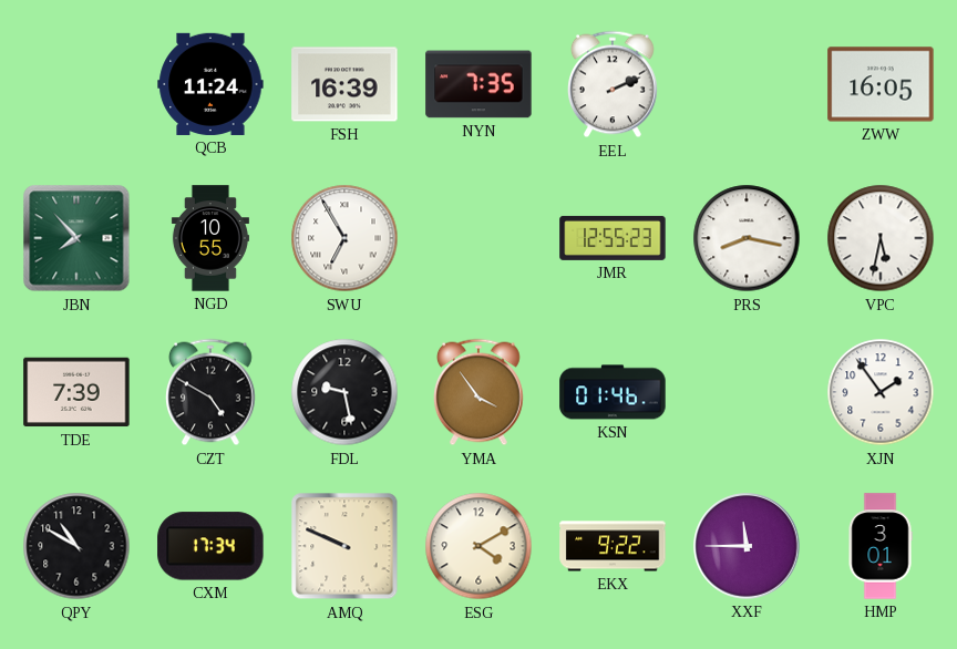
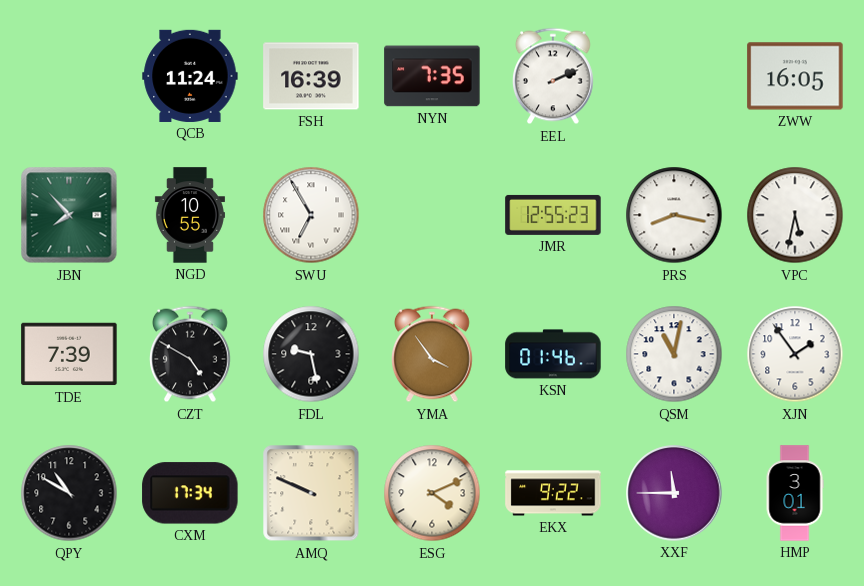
QSM: none -> 11:02
ESG: 4:10 -> 4:11
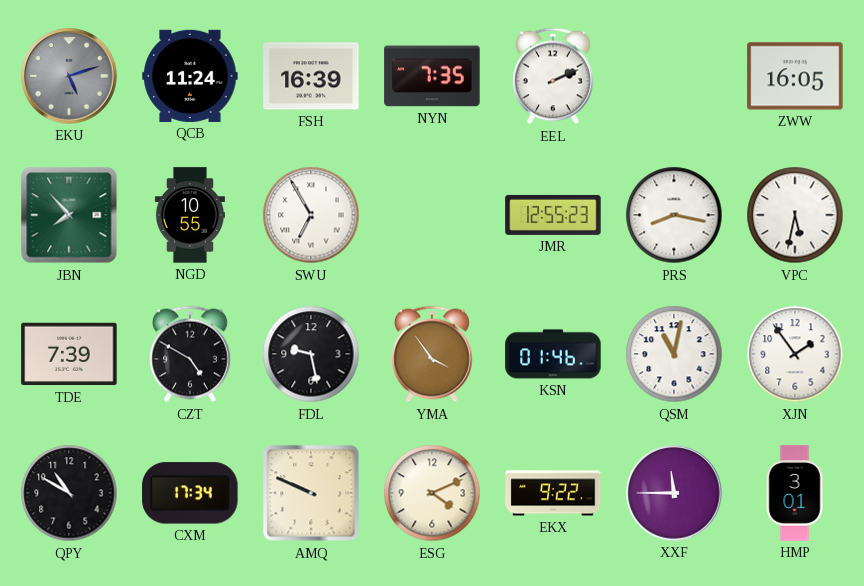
EKU: none -> 5:12
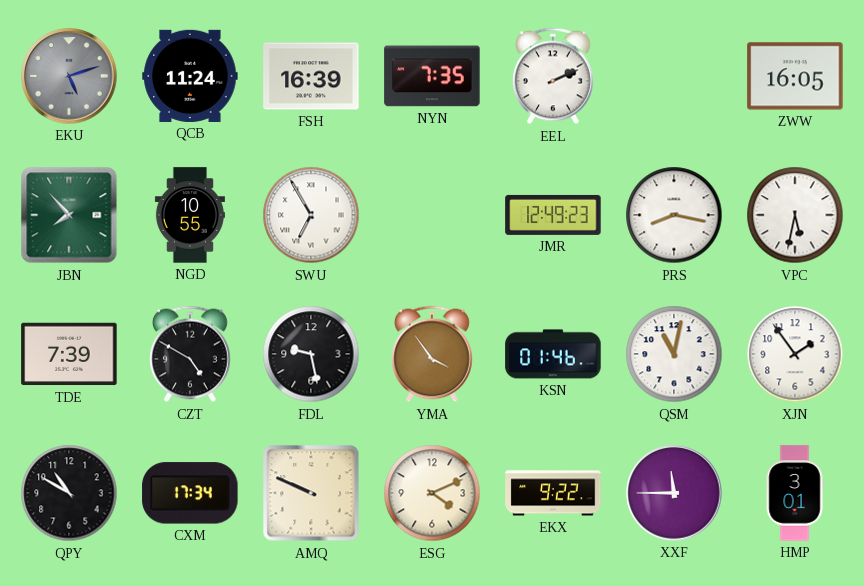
JMR: 12:55 -> 12:49
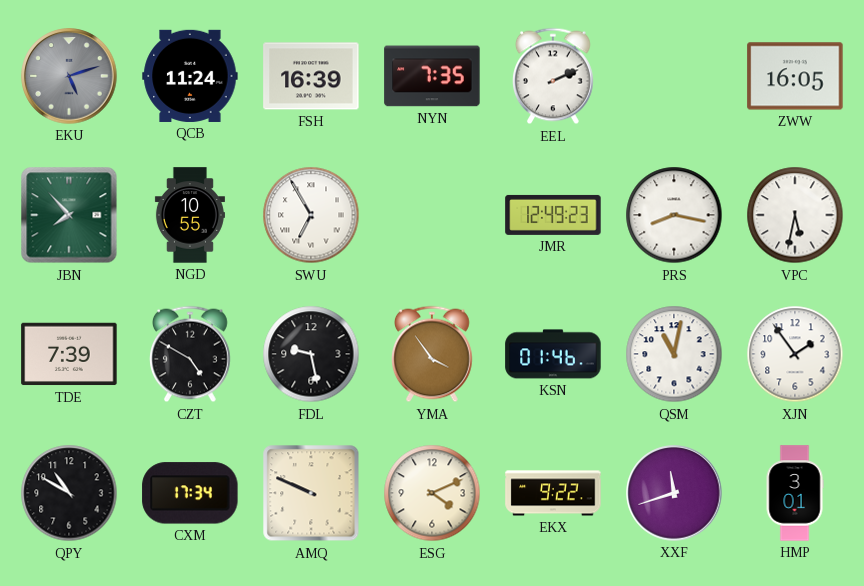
XXF: 11:45 -> 11:42
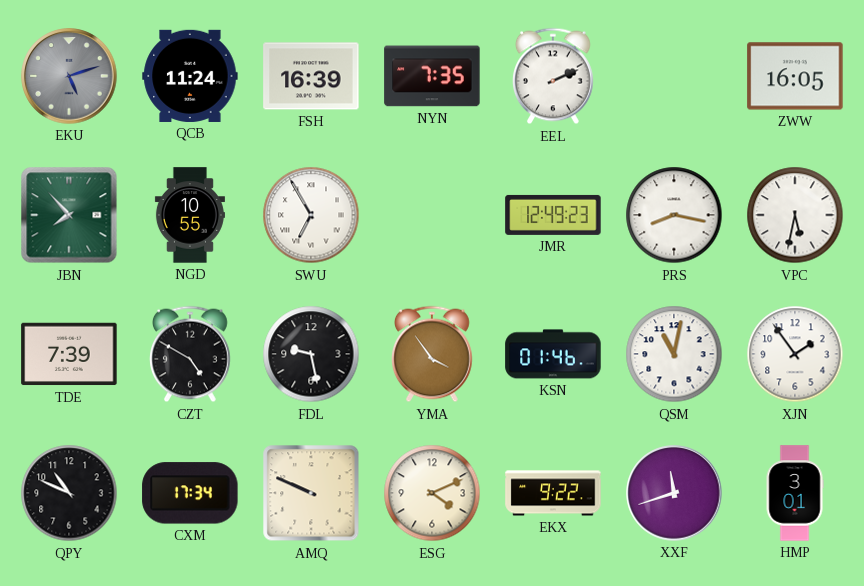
QPY: 10:50 -> 10:49
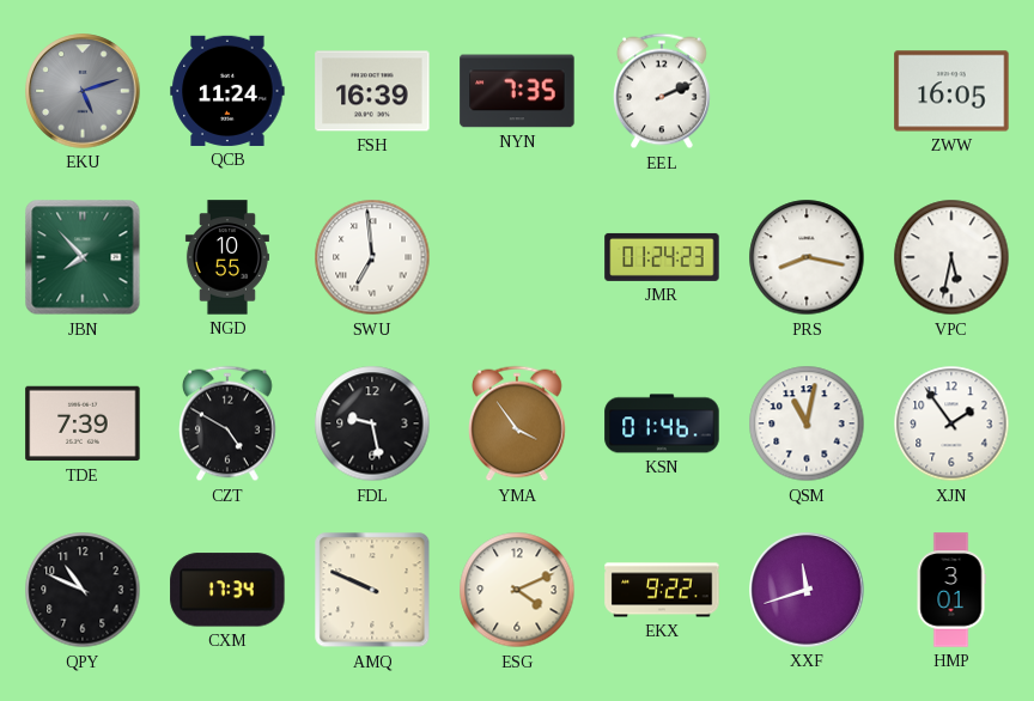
SWU: 6:55 -> 6:59
JMR: 12:49 -> 01:24
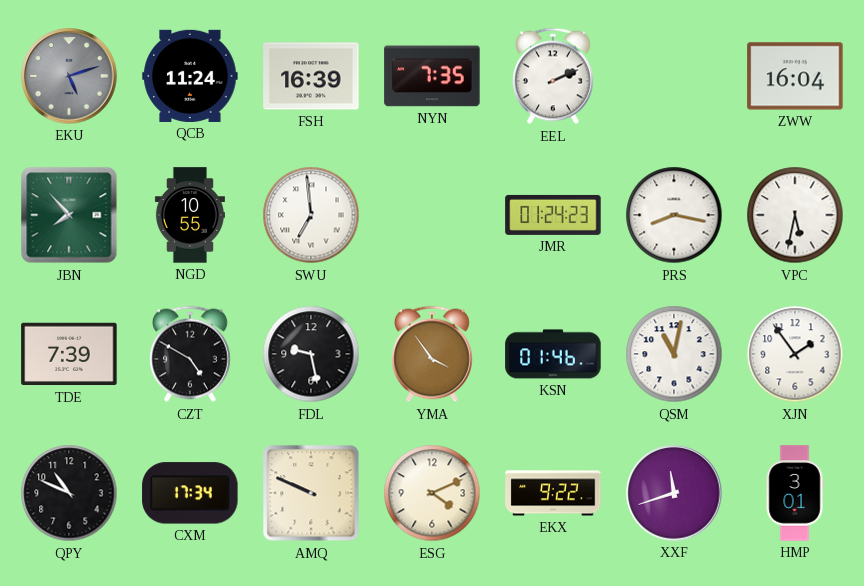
ZWW: 16:05 -> 16:04
